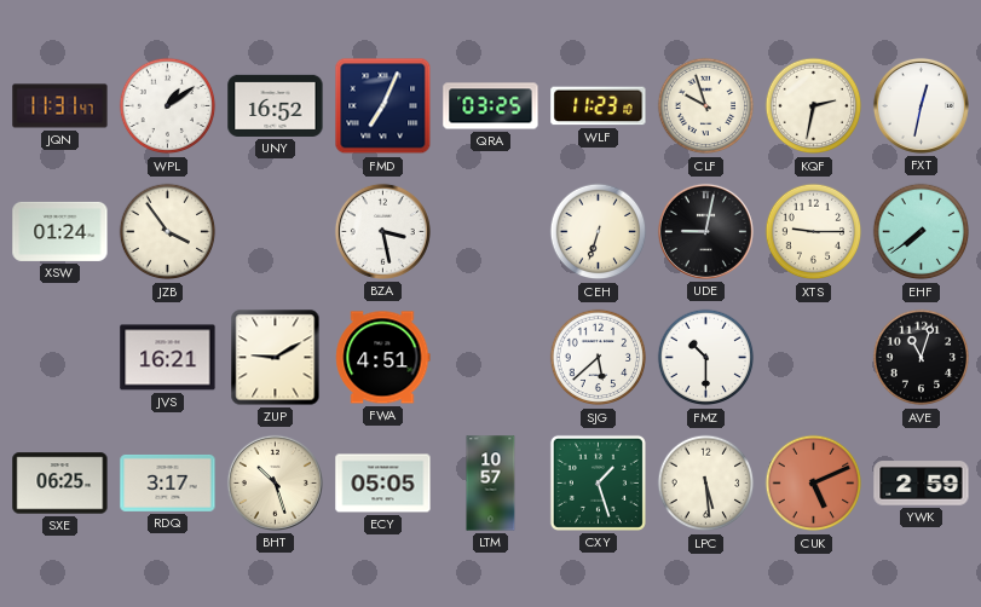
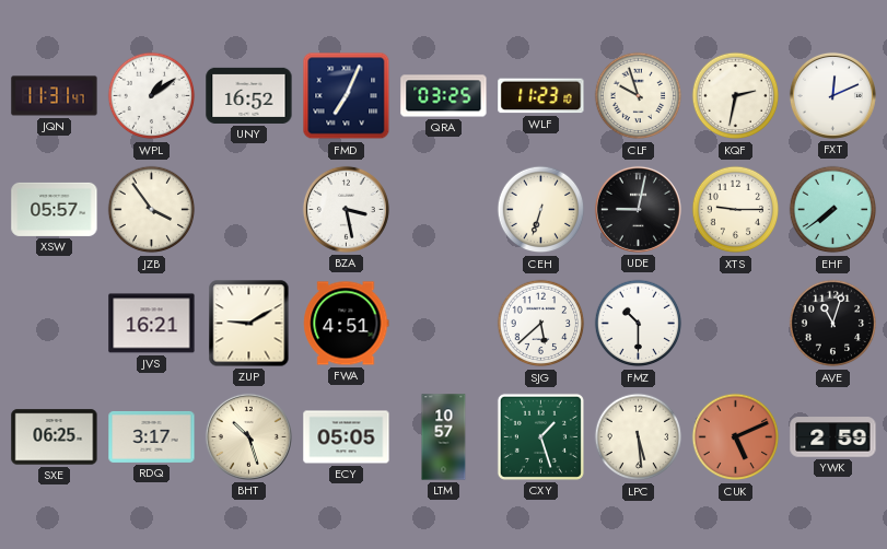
FXT: 12:32 -> 12:11
XSW: 01:24 -> 05:57
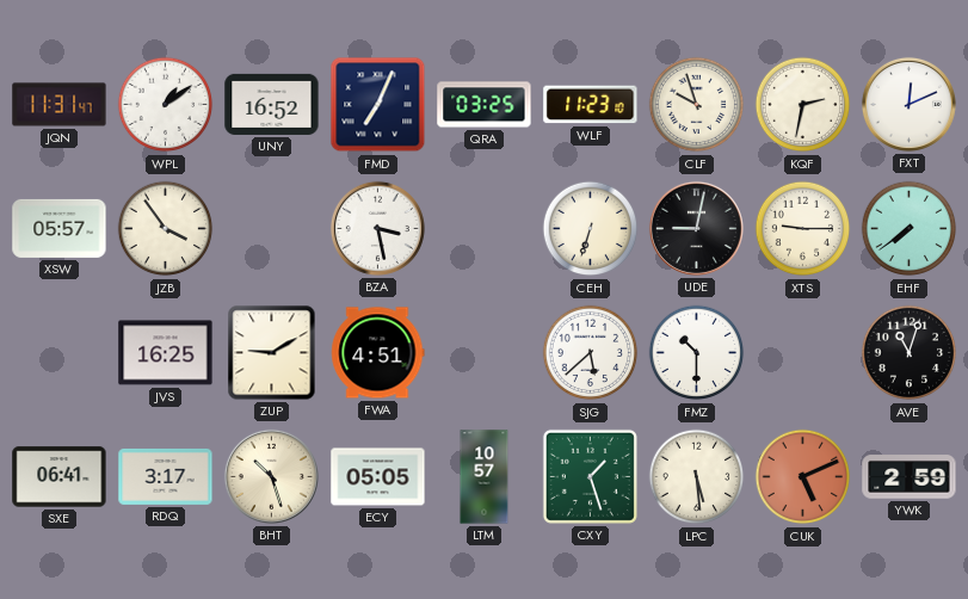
JVS: 16:21 -> 16:25
SXE: 06:25 -> 06:41
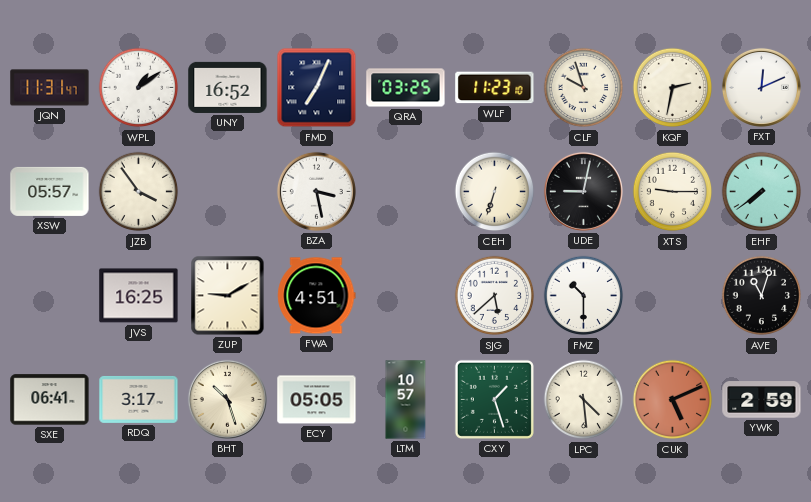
LPC: 5:29 -> 4:29
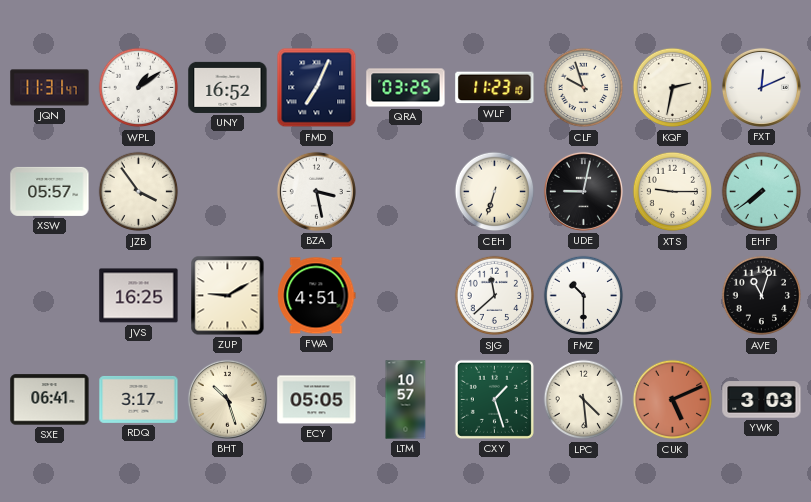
SJG: 5:38 -> 11:38
YWK: 2:59 -> 3:03
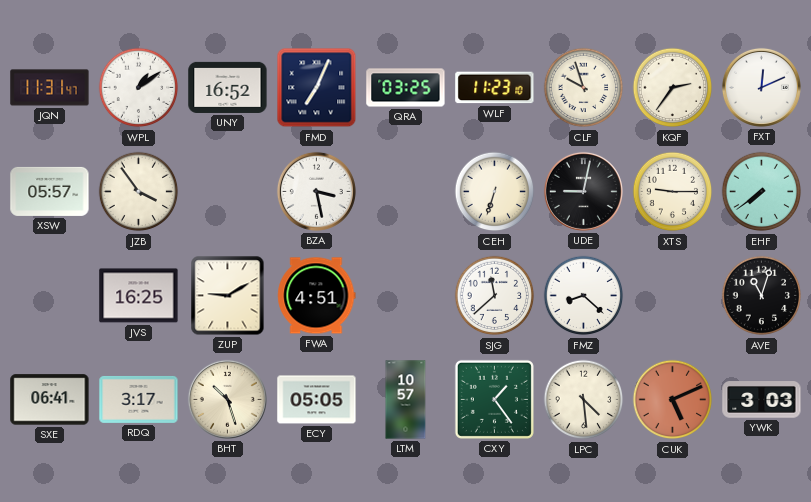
KQF: 2:32 -> 2:36
FMZ: 10:30 -> 8:22
CXY: 1:27 -> 1:24
